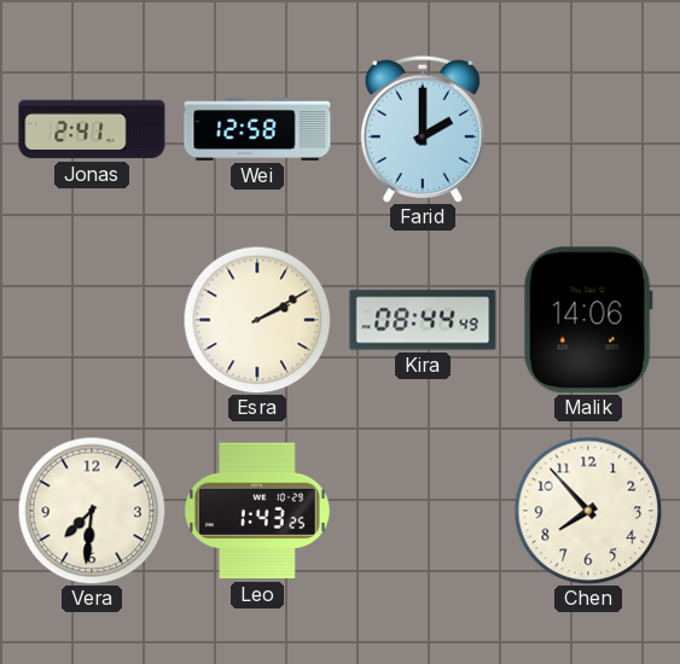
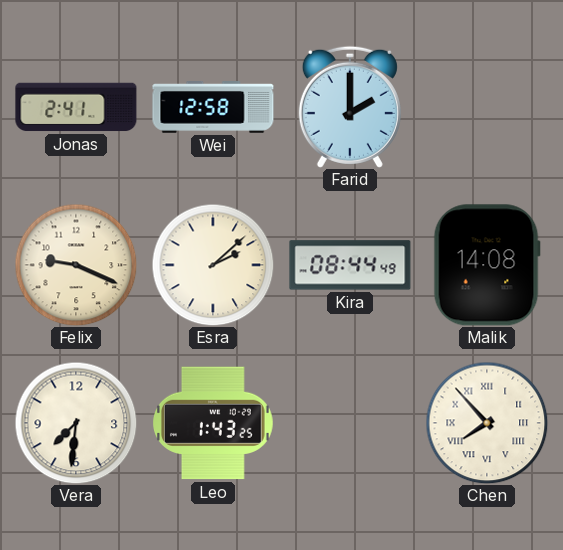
Felix: none -> 9:19
Esra: 2:10 -> 2:08
Malik: 14:06 -> 14:08
Chen numerals: Arabic -> Roman
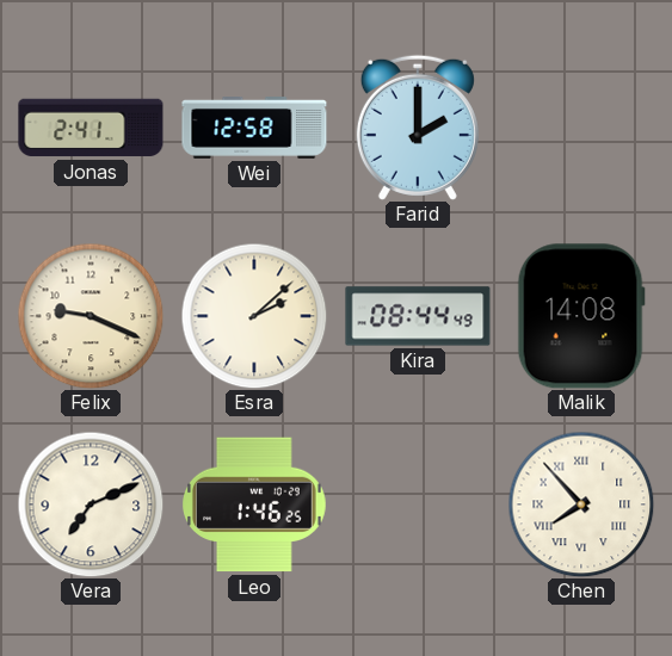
Vera: 7:31 -> 7:11
Leo: 1:43 -> 1:46
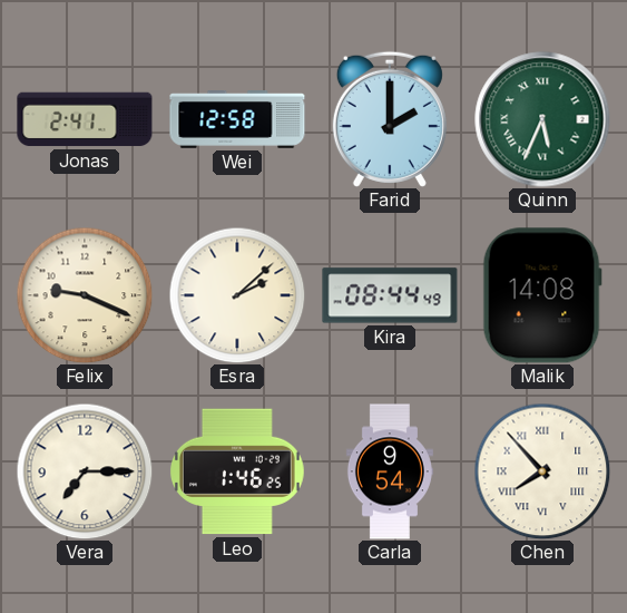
Quinn: none -> 5:34
Vera: 7:11 -> 7:15
Carla: none -> 9:54
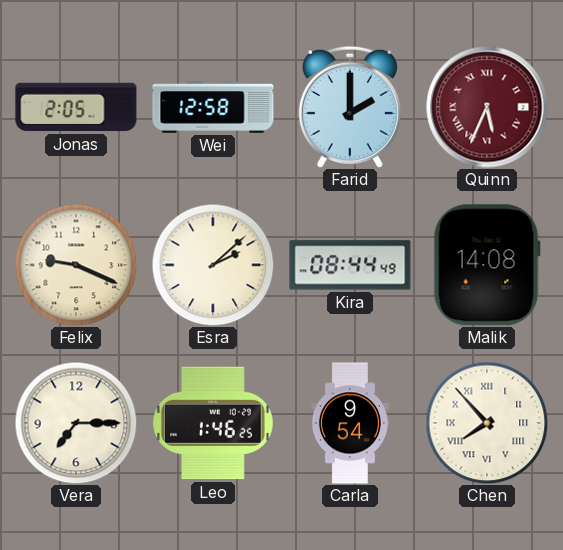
Jonas: 2:41 -> 2:05
Quinn dial: green -> burgundy
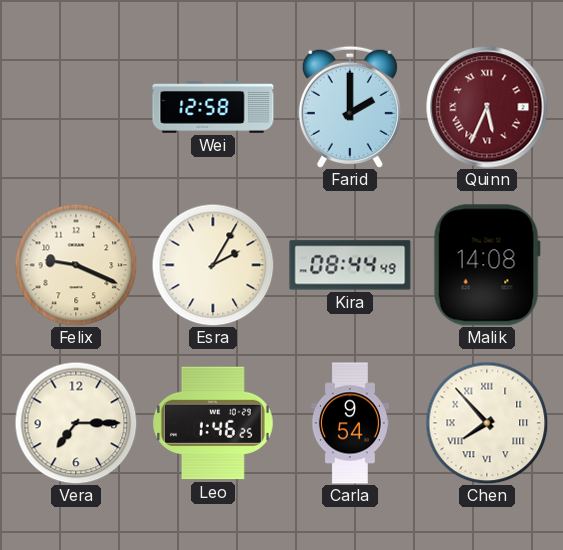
Jonas: 2:05 -> none
Esra: 2:08 -> 2:05
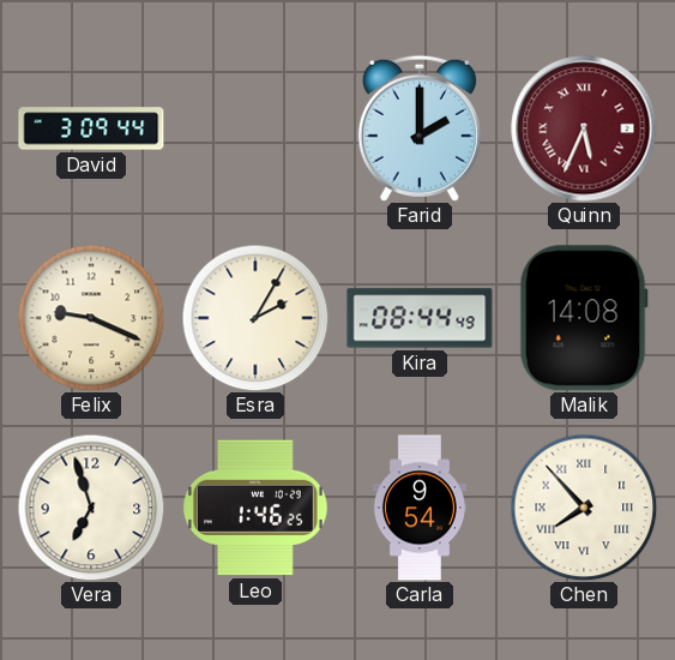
David: none -> 3:09
Wei: 12:58 -> none
Vera: 7:15 -> 6:57
